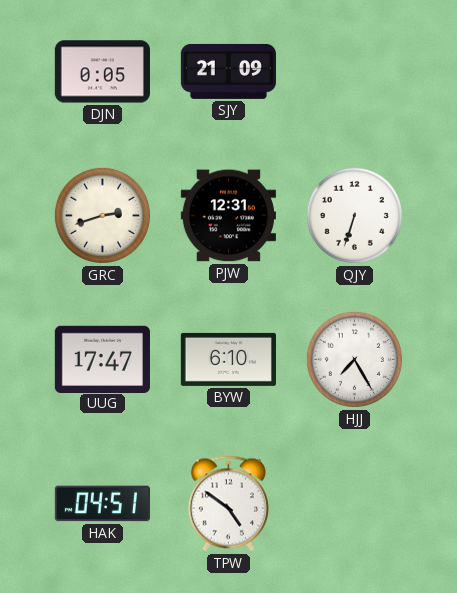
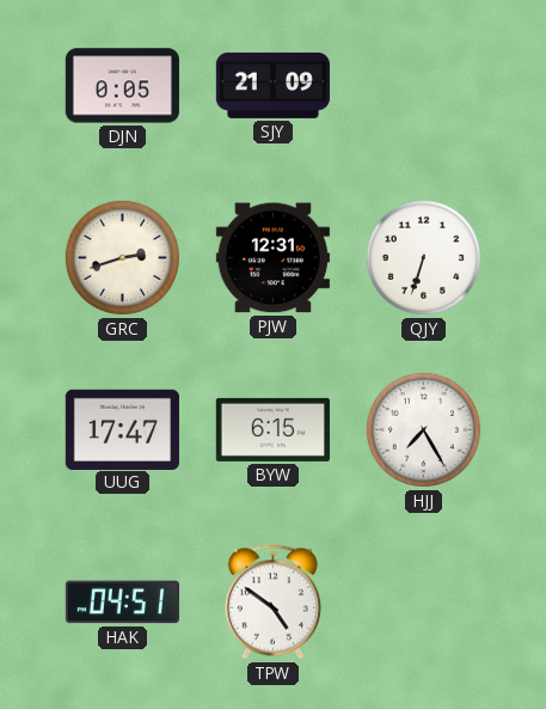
BYW: 6:10 -> 6:15
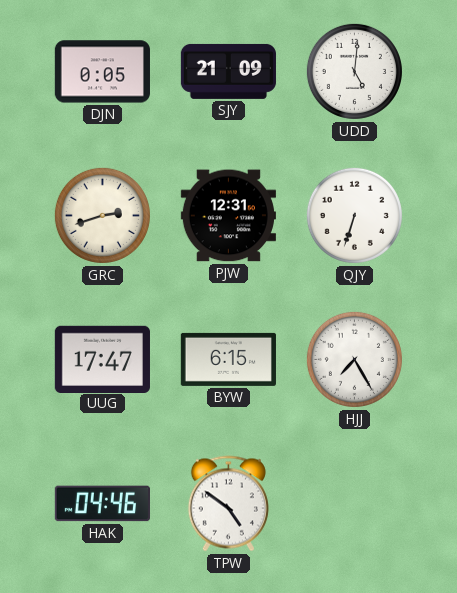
UDD: none -> 5:01
HAK: 04:51 -> 04:46
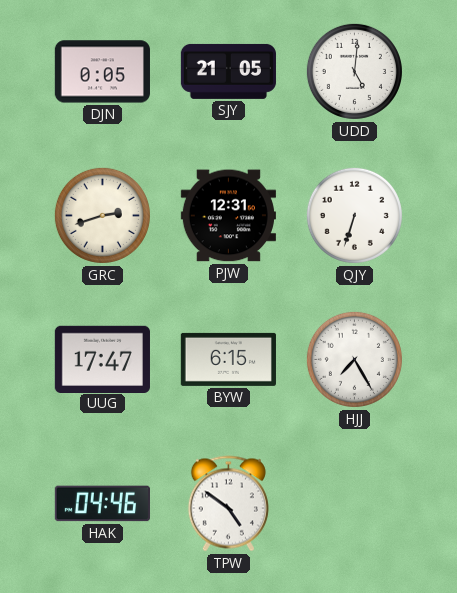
SJY: 21:09 -> 21:05
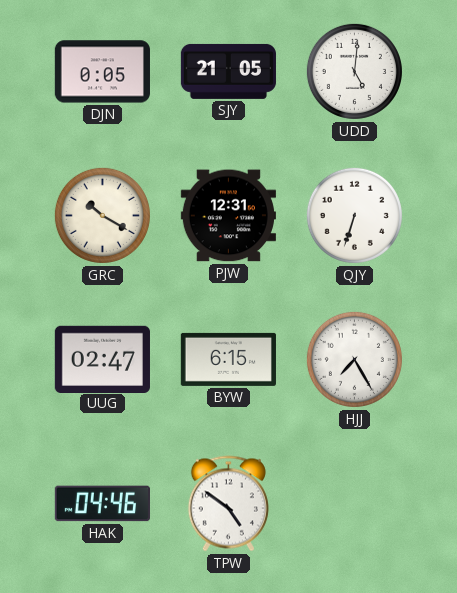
GRC: 2:42 -> 10:20
UUG: 17:47 -> 02:47
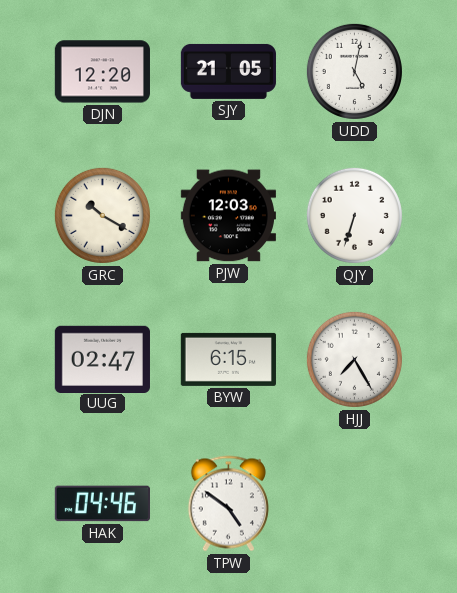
DJN: 0:05 -> 12:20
UDD: 5:01 -> 5:02
PJW: 12:31 -> 12:03
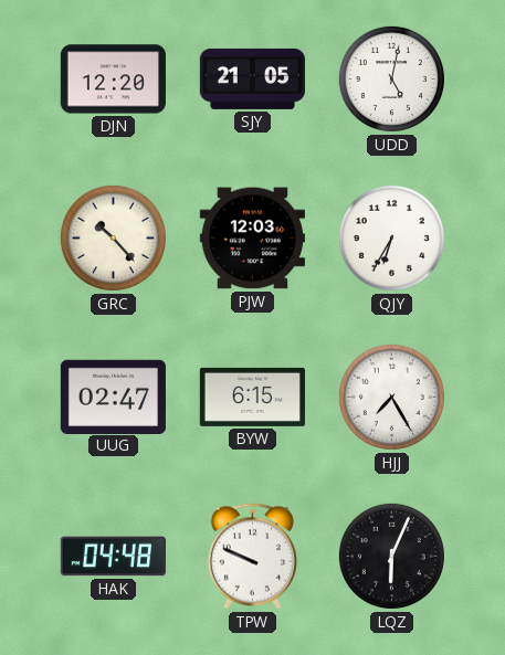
GRC: 10:20 -> 10:23
QJY: 6:33 -> 6:35
HAK: 04:46 -> 04:48
TPW: 4:51 -> 9:49
LQZ: none -> 6:04
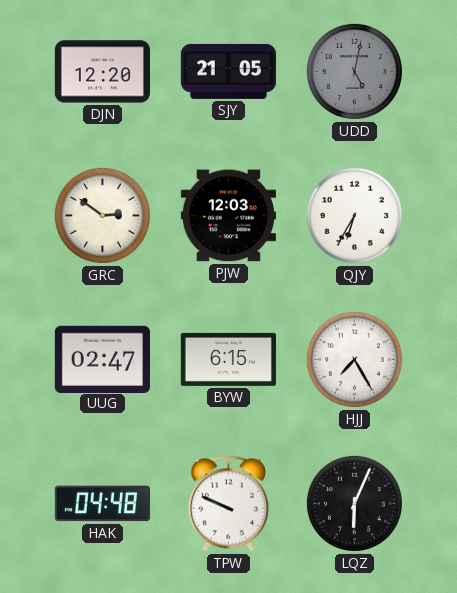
UDD dial: white -> grey
GRC: 10:23 -> 2:51
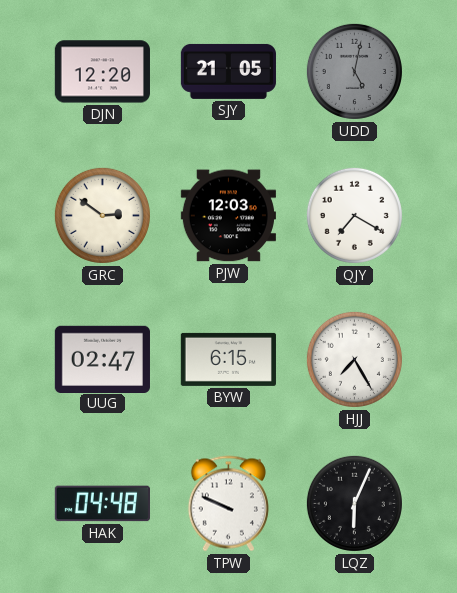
QJY: 6:35 -> 7:20
